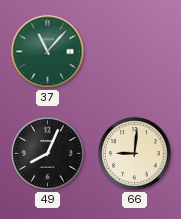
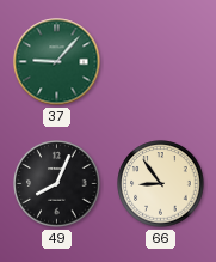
37: 11:07 -> 9:07
66: 9:01 -> 8:54
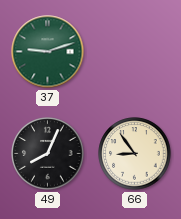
37: 9:07 -> 9:12
